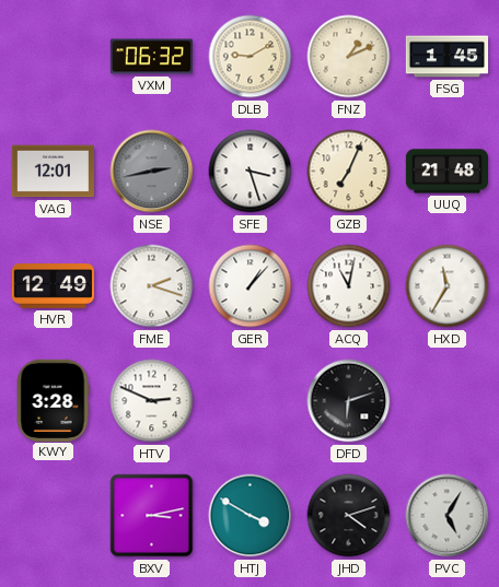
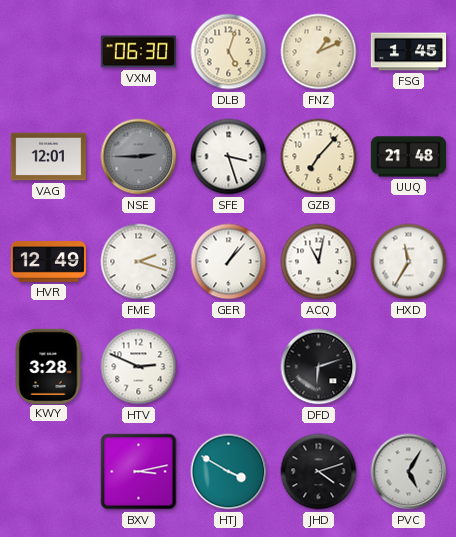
VXM: 06:32 -> 06:30
DLB: 9:10 -> 5:03
NSE: 2:43 -> 2:45
GZB: 7:04 -> 7:07
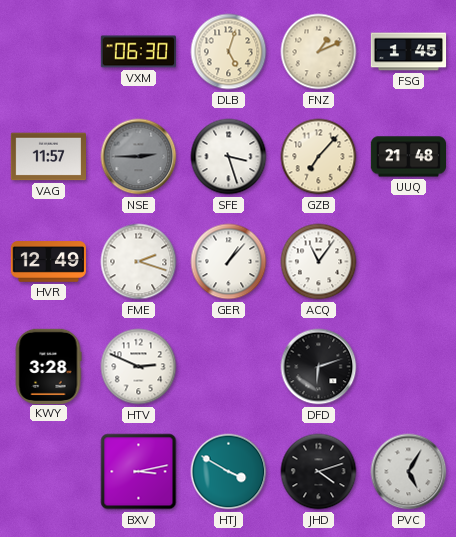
VAG: 12:01 -> 11:57
ACQ: 11:02 -> 11:06
HXD: 11:35 -> none
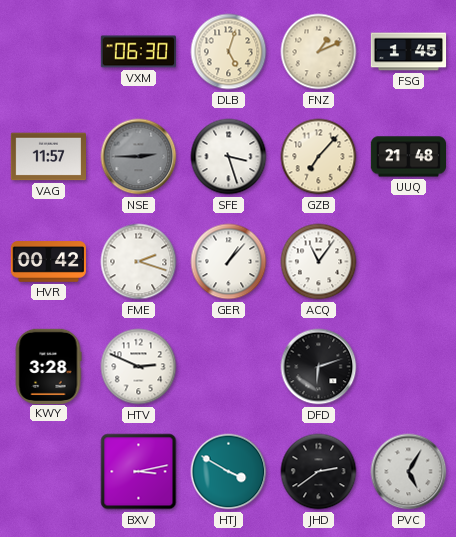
HVR: 12:49 -> 00:42
JHD: 4:12 -> 2:39
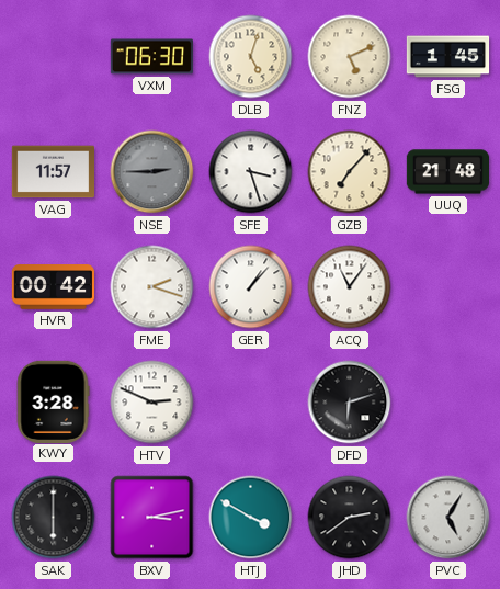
FNZ: 1:11 -> 5:11
SAK: none -> 6:00
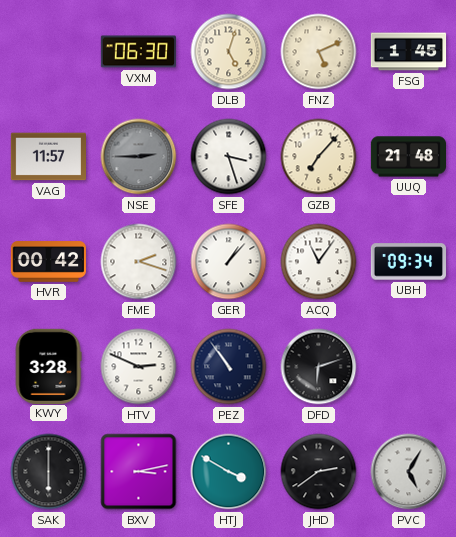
UBH: none -> 09:34
PEZ: none -> 10:54
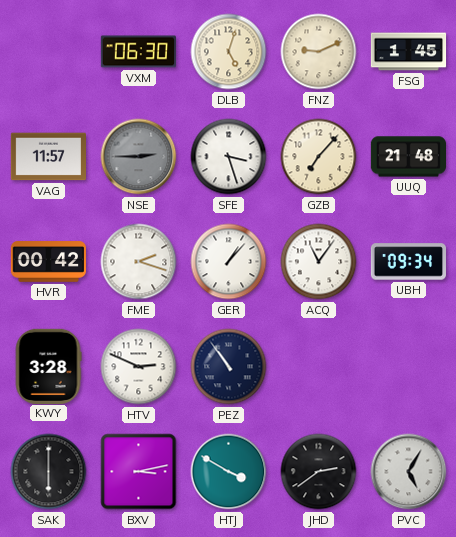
FNZ: 5:11 -> 9:11
DFD: 6:12 -> none
